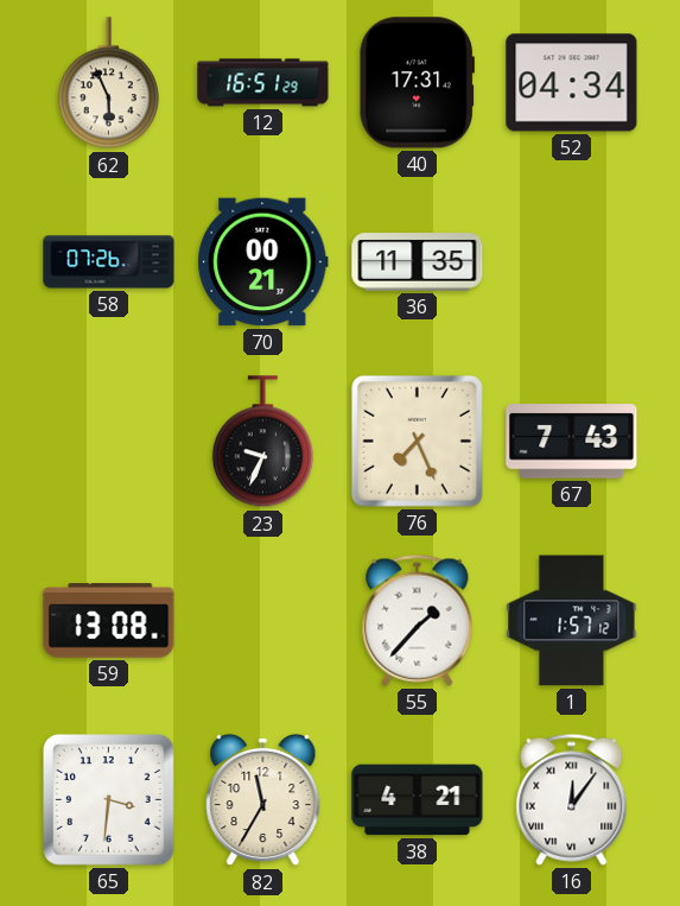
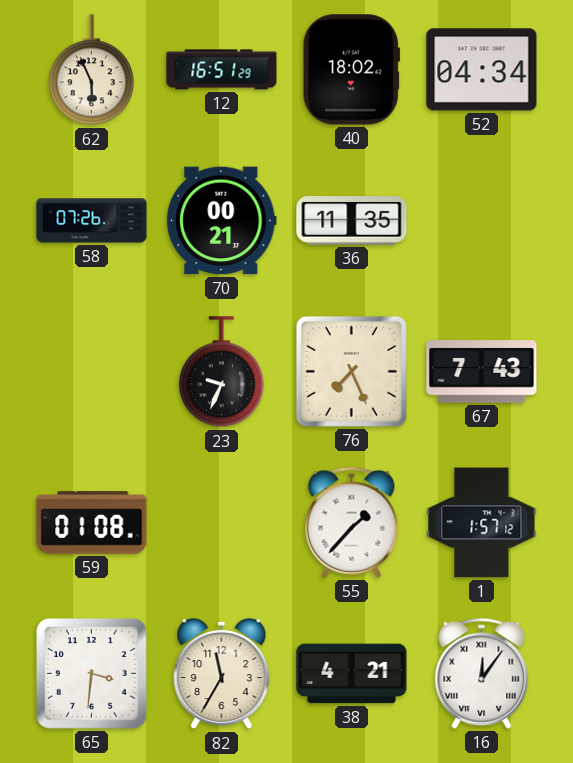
40: 17:31 -> 18:02
59: 13:08 -> 01:08
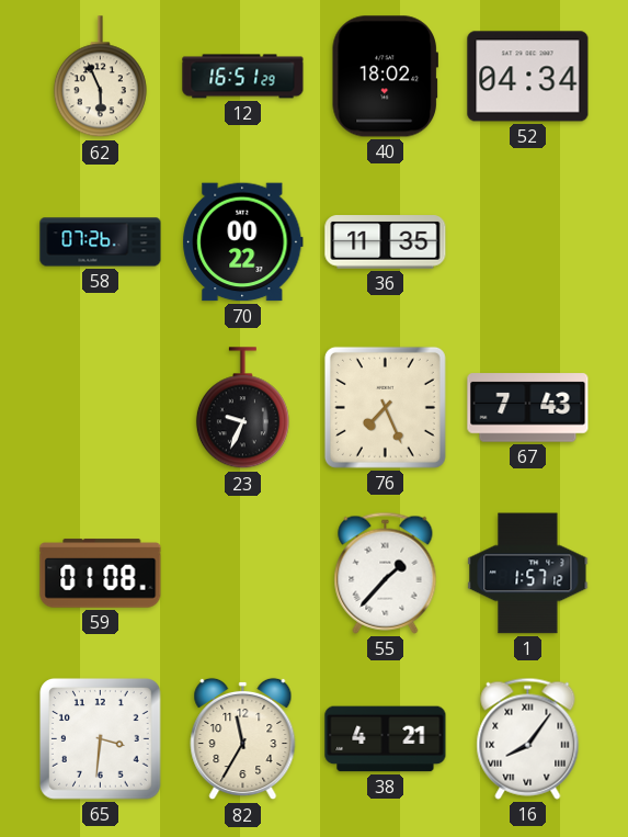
70: 00:21 -> 00:22
16: 12:06 -> 8:06
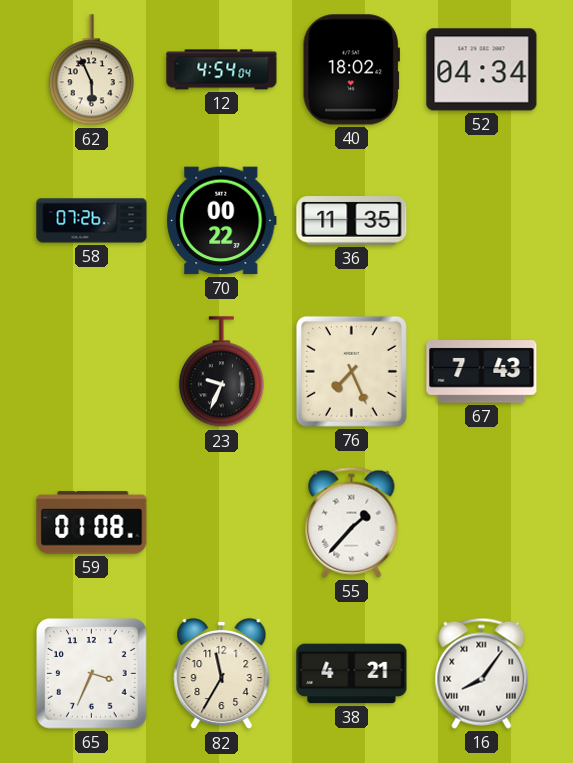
12: 16:51 -> 4:54
1: 1:57 -> none
65: 3:31 -> 3:34
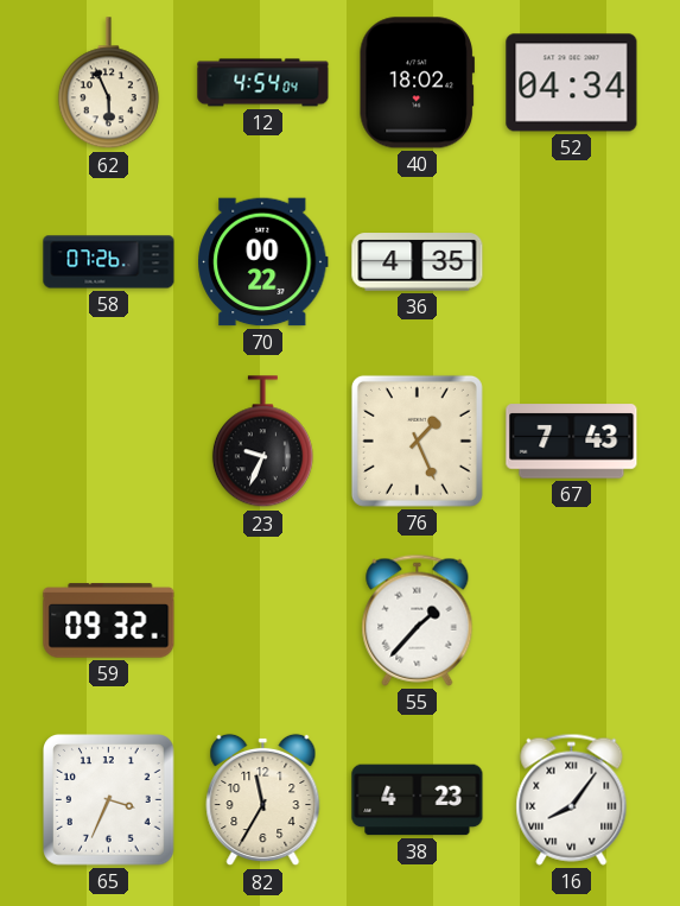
36: 11:35 -> 4:35
76: 7:26 -> 1:26
59: 01:08 -> 09:32
38: 4:21 -> 4:23
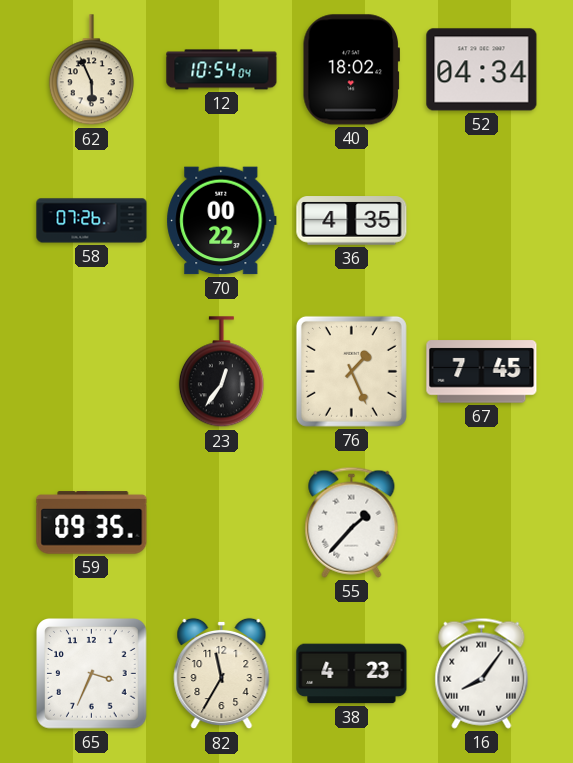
12: 4:54 -> 10:54
23: 9:34 -> 12:36
67: 7:43 -> 7:45
59: 09:32 -> 09:35
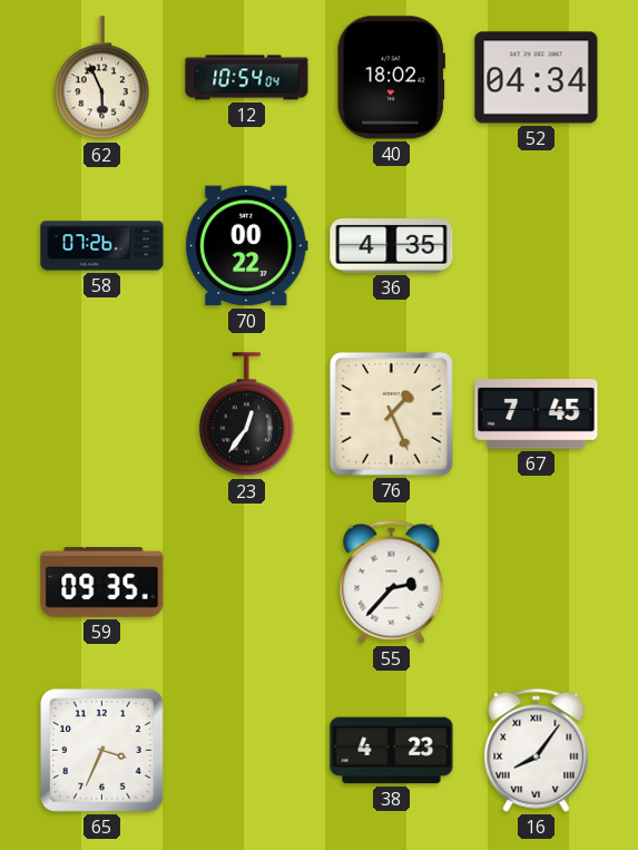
55: 1:37 -> 2:37
82: 11:35 -> none
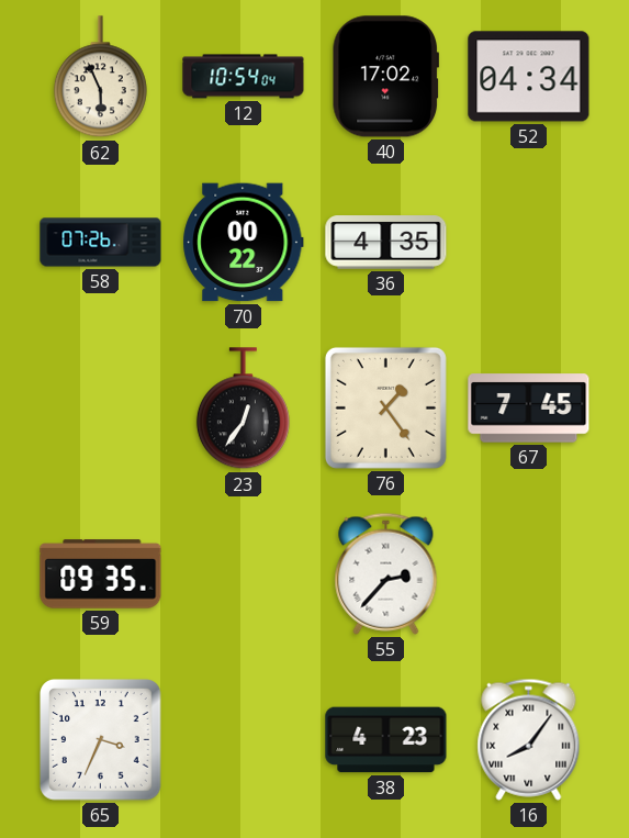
40: 18:02 -> 17:02
76: 1:26 -> 1:24
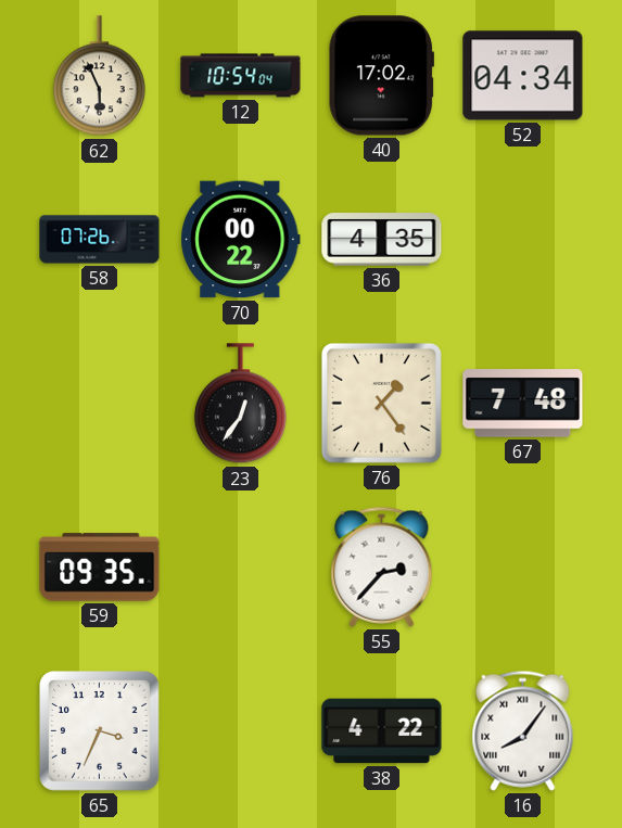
67: 7:45 -> 7:48
38: 4:23 -> 4:22
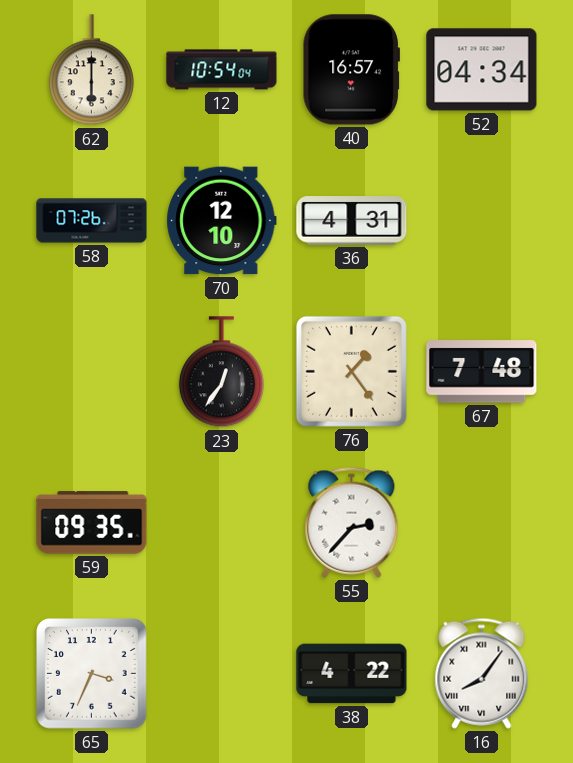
62: 5:56 -> 6:00
40: 17:02 -> 16:57
70: 00:22 -> 12:10
36: 4:35 -> 4:31
